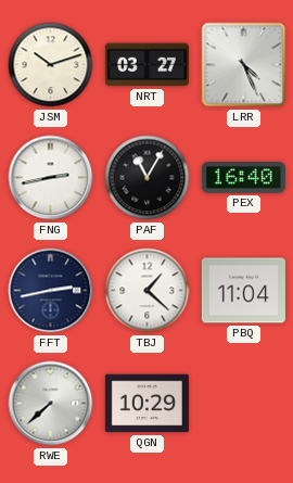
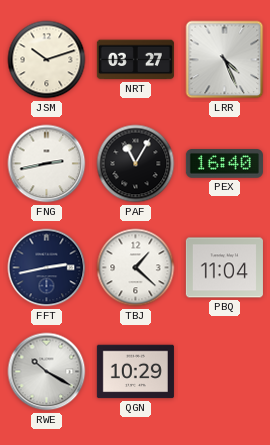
RWE: 7:38 -> 10:20
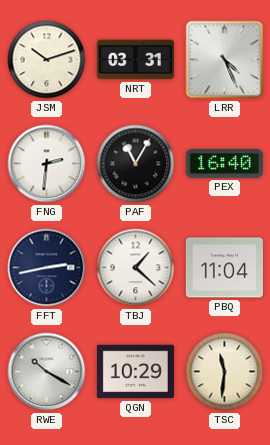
NRT: 03:27 -> 03:31
FNG: 2:43 -> 2:31
TSC: none -> 11:31
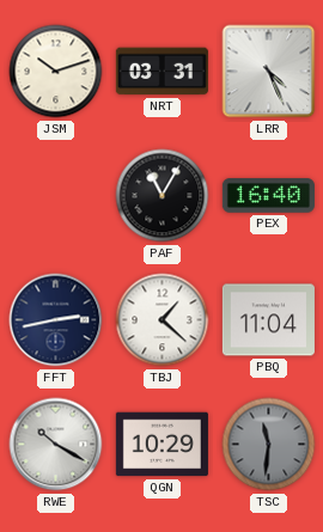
FNG: 2:31 -> none
TSC dial: cream -> grey
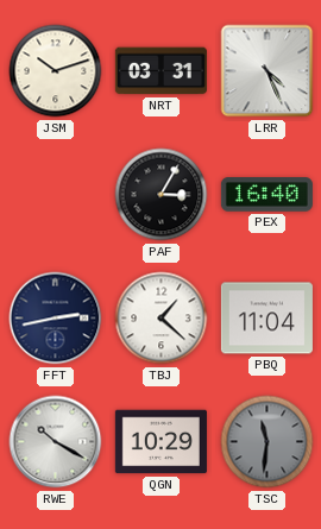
PAF: 11:05 -> 3:05
